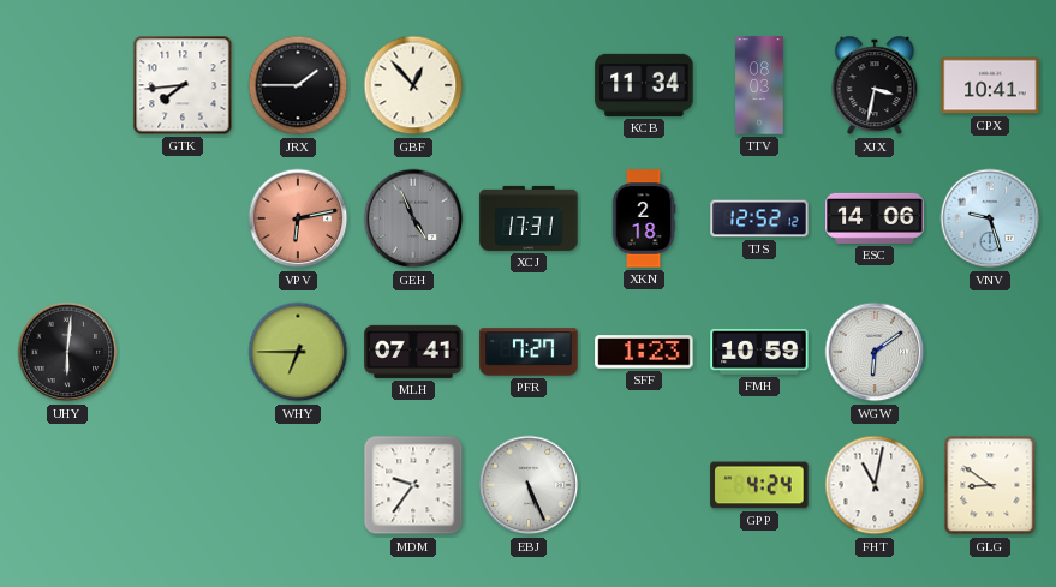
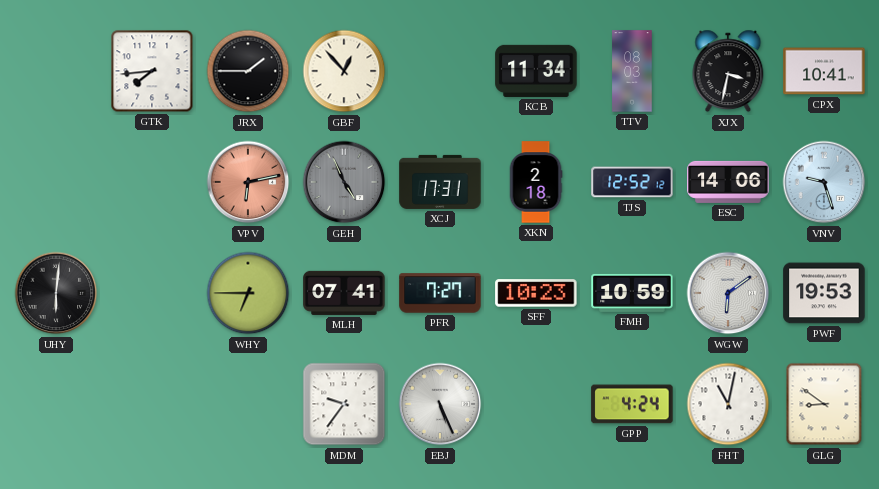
SFF: 1:23 -> 10:23
PWF: none -> 19:53
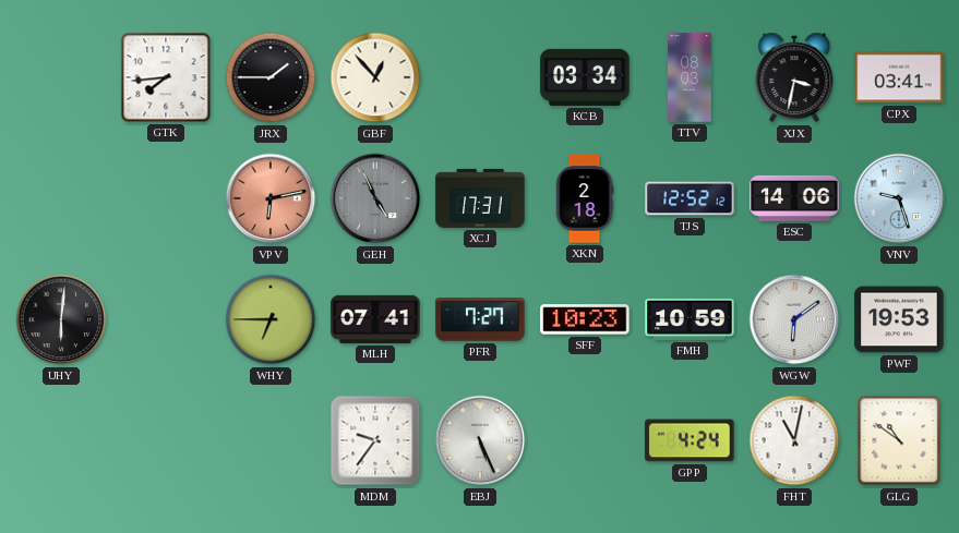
KCB: 11:34 -> 03:34
CPX: 10:41 -> 03:41
GLG: 8:51 -> 10:51
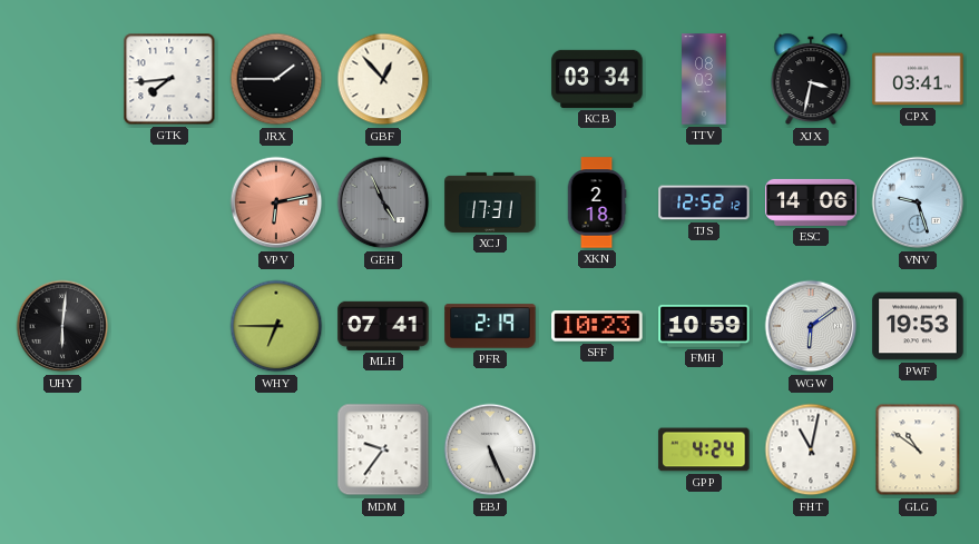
PFR: 7:27 -> 2:19
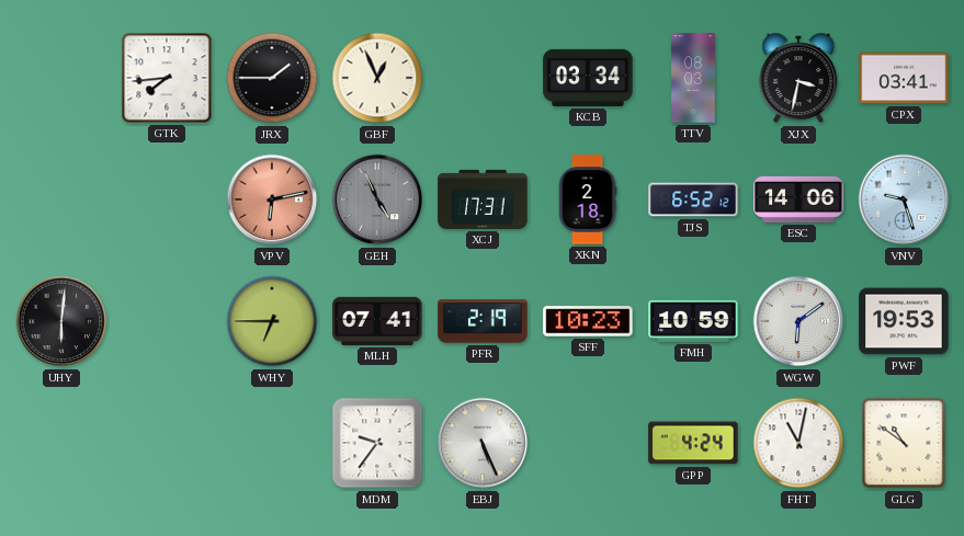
GBF: 12:53 -> 12:56
TJS: 12:52 -> 6:52
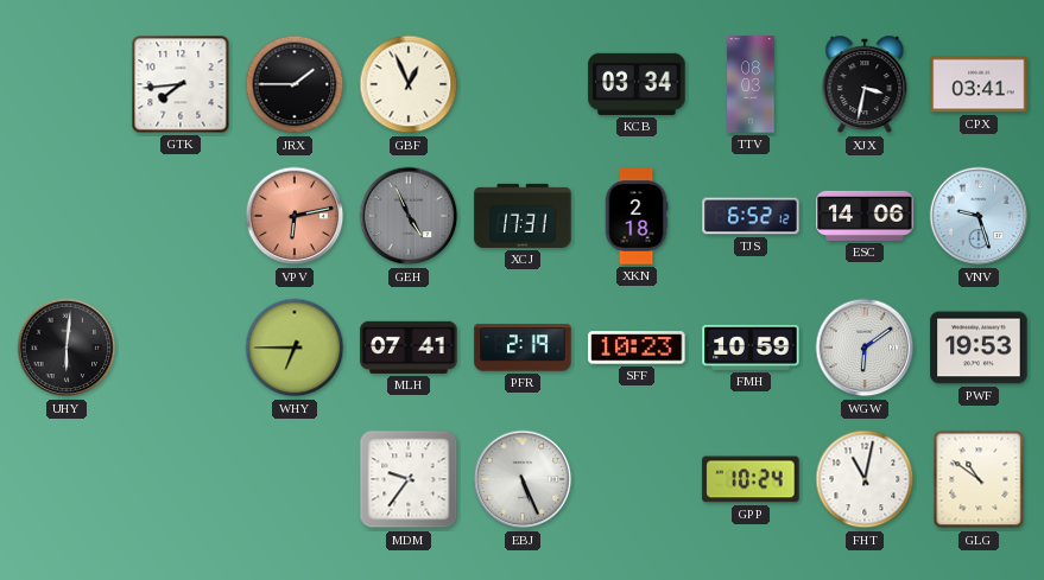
GPP: 4:24 -> 10:24
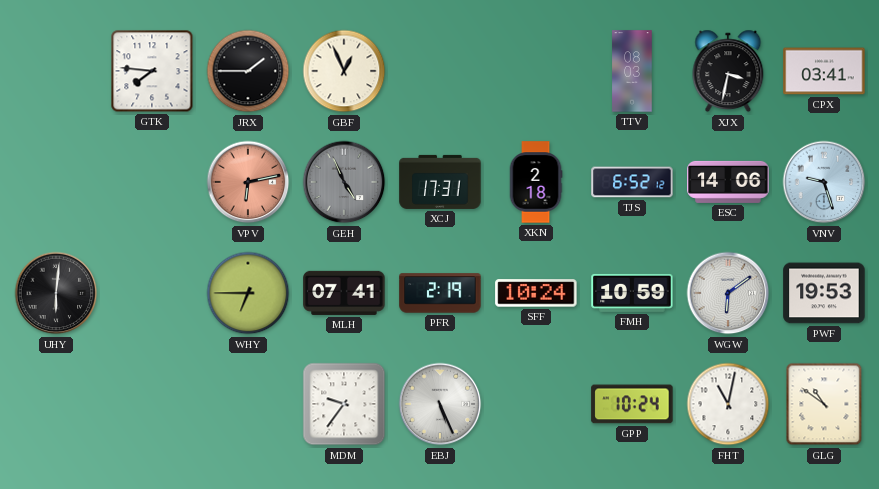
GTK: 7:44 -> 7:46
KCB: 03:34 -> none
SFF: 10:23 -> 10:24
